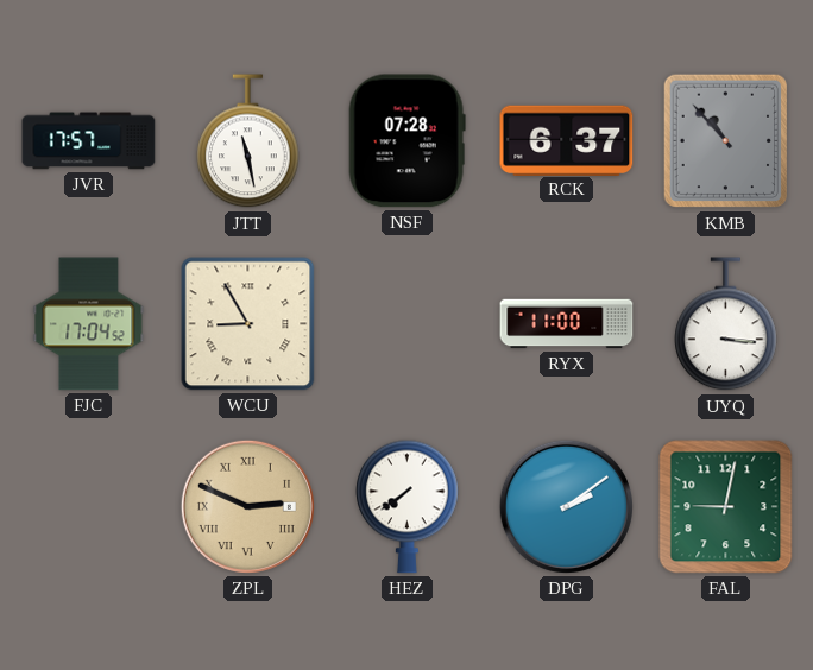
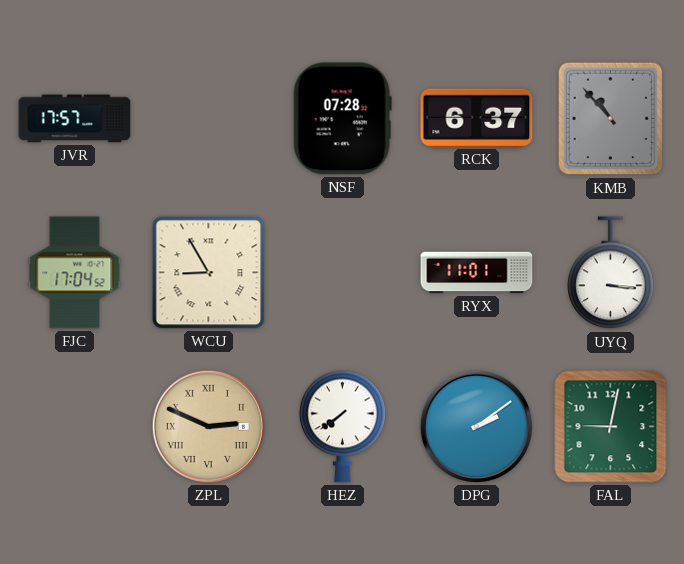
JTT: 11:28 -> none
RYX: 11:00 -> 11:01
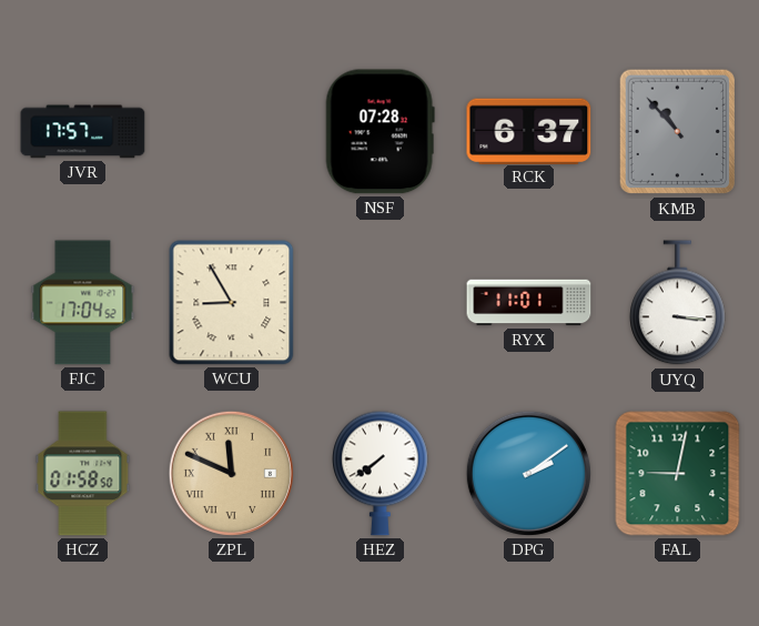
HCZ: none -> 01:58
ZPL: 2:49 -> 11:49
